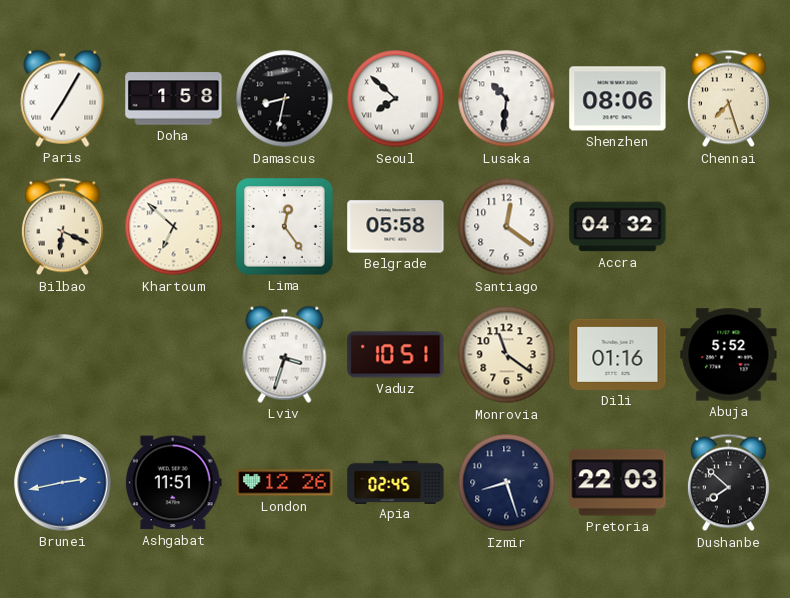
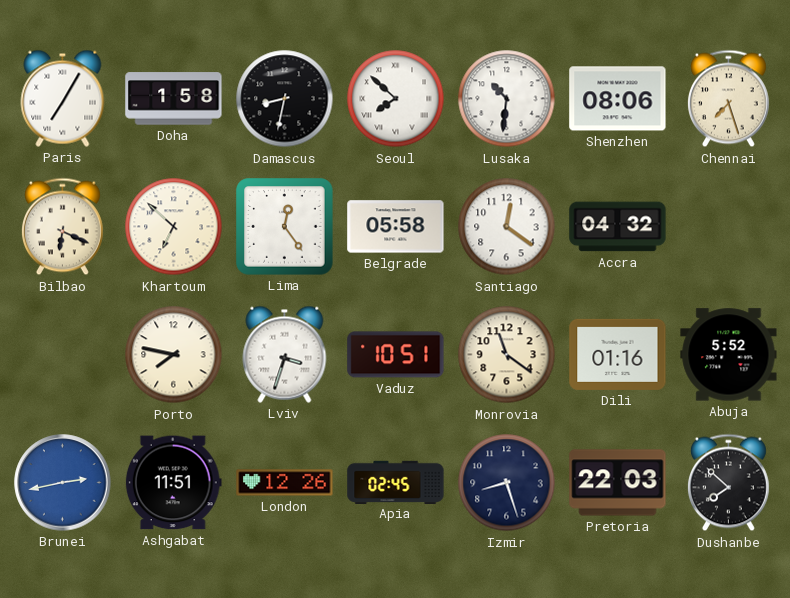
Porto: none -> 7:47
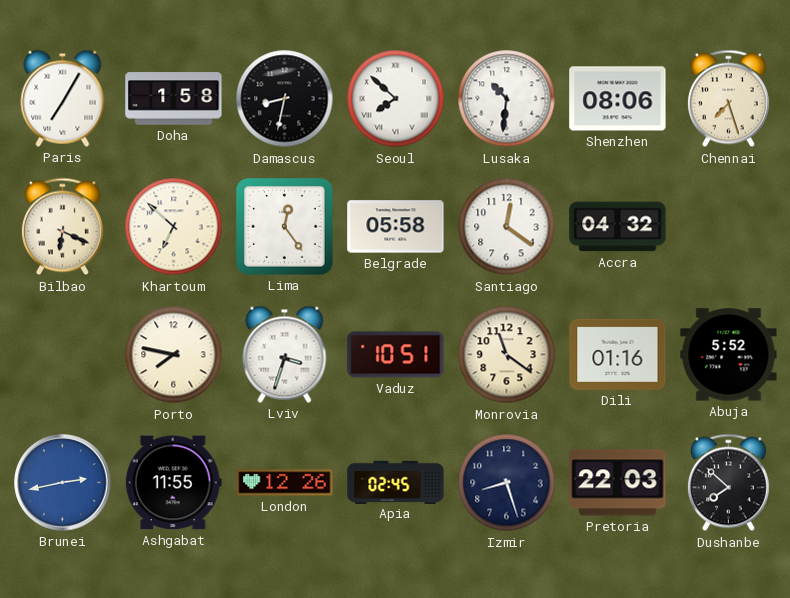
Ashgabat: 11:51 -> 11:55
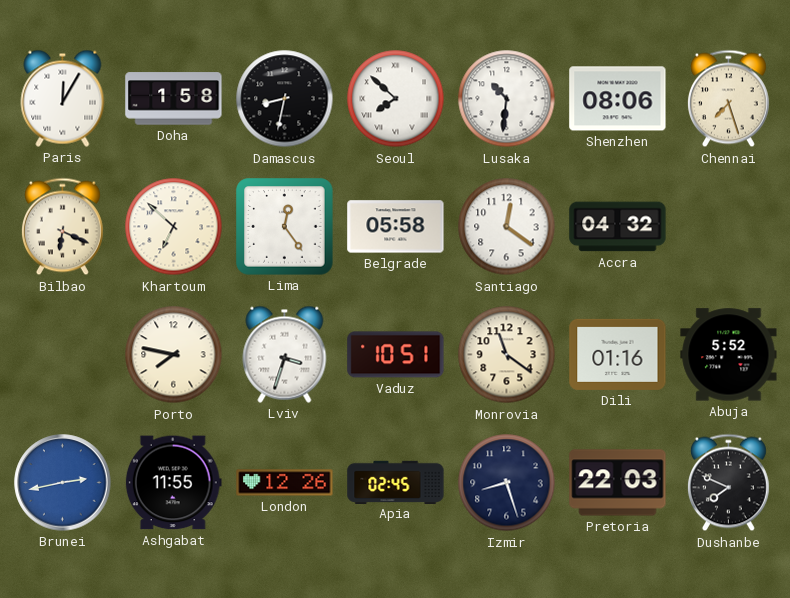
Paris: 7:05 -> 12:05
Dushanbe: 7:52 -> 7:49
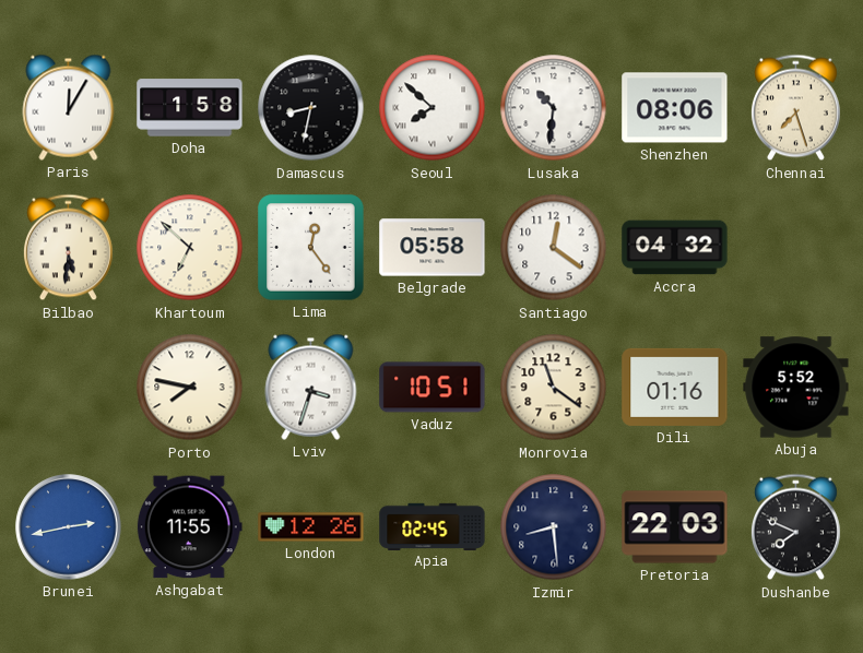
Bilbao: 6:19 -> 5:31
Izmir: 8:27 -> 8:29
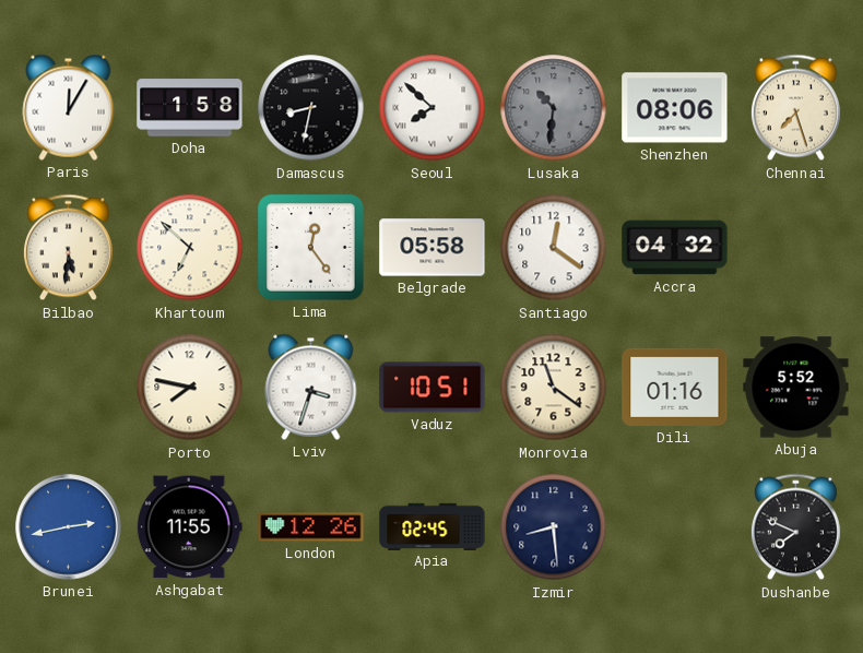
Lusaka dial: white -> grey
Pretoria: 22:03 -> none
